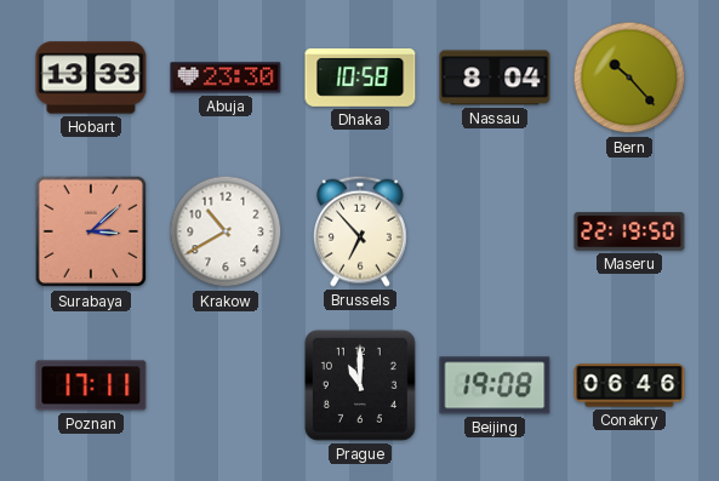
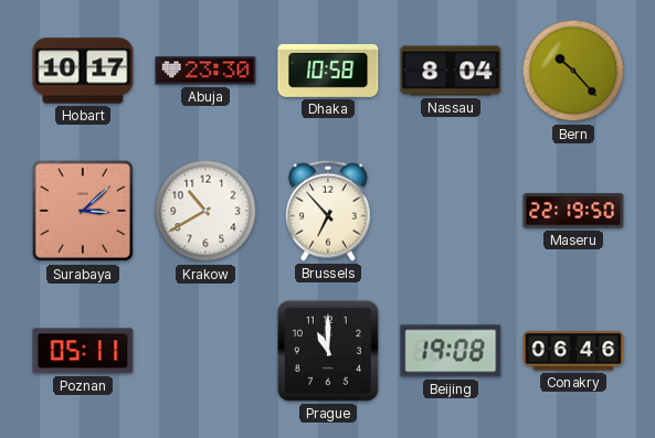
Hobart: 13:33 -> 10:17
Poznan: 17:11 -> 05:11
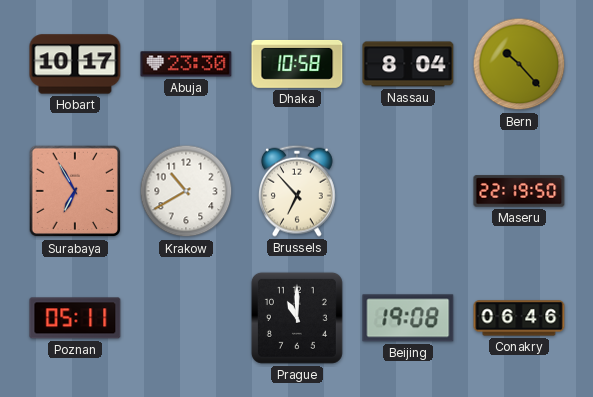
Surabaya: 3:08 -> 6:55
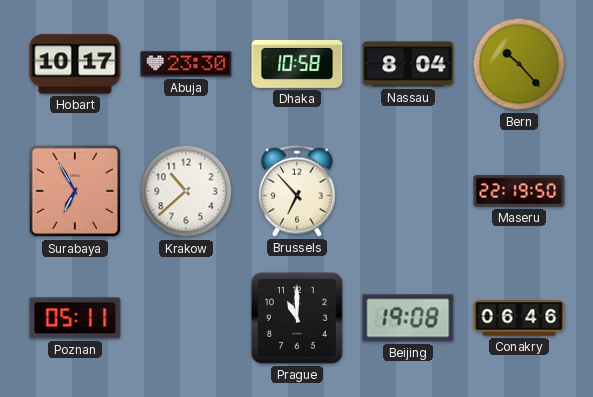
Krakow: 10:40 -> 10:38
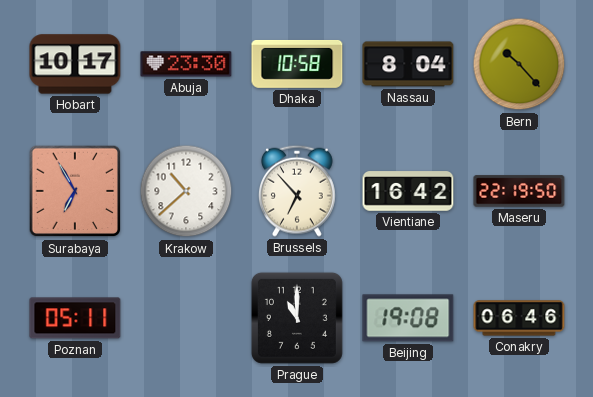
Vientiane: none -> 16:42
